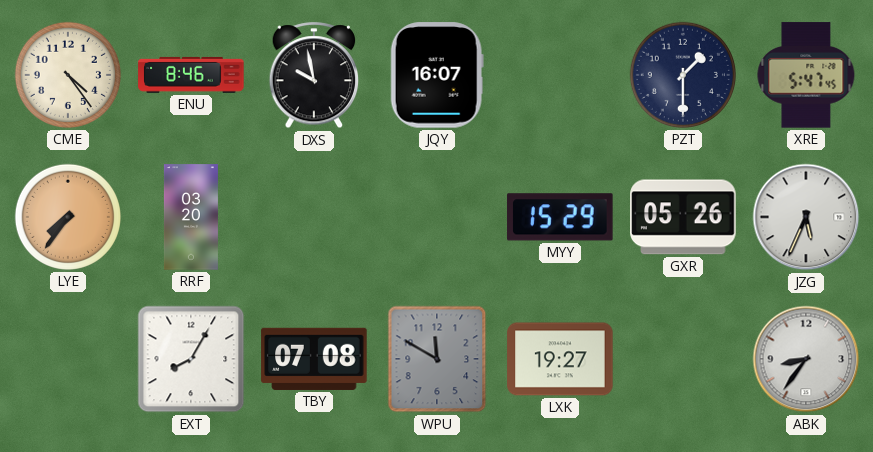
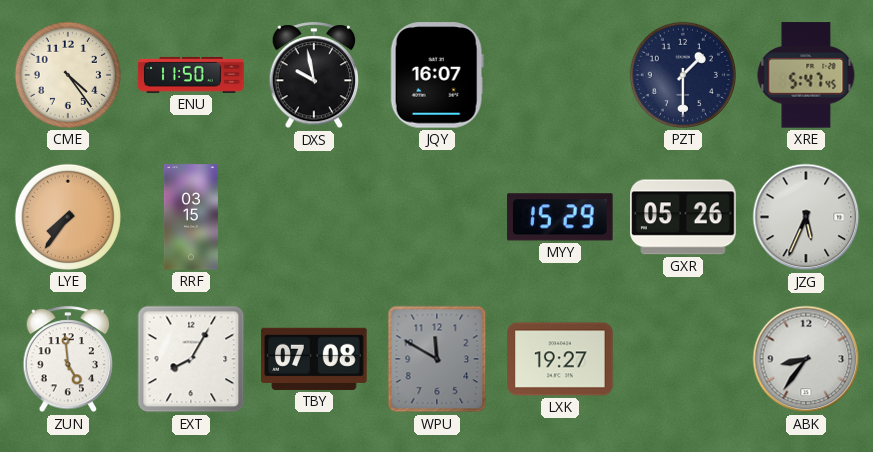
ENU: 8:46 -> 11:50
RRF: 03:20 -> 03:15
ZUN: none -> 4:59
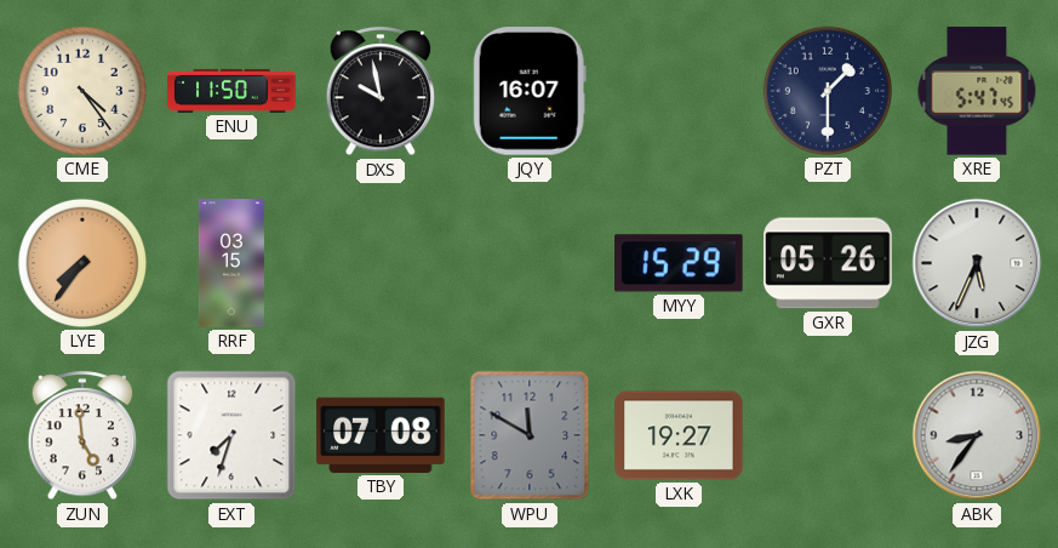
EXT: 8:05 -> 7:33
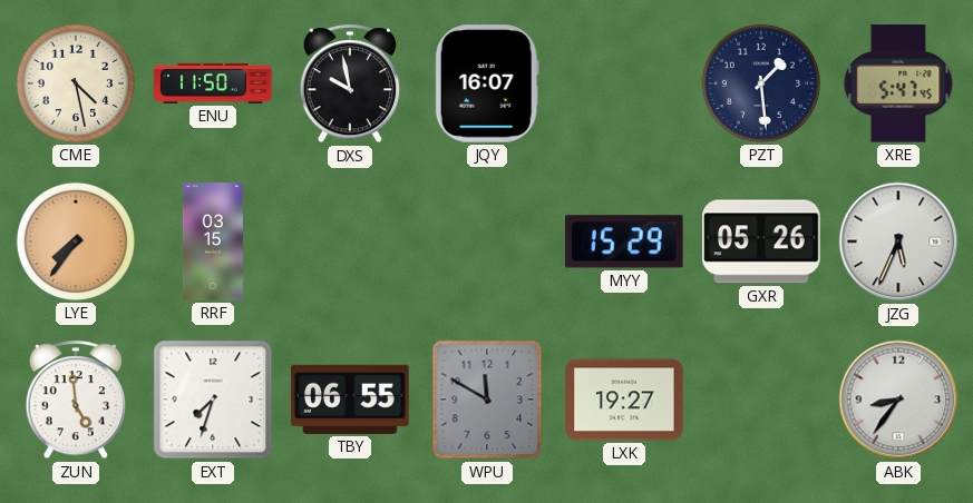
CME: 4:24 -> 4:28
PZT: 1:30 -> 1:29
TBY: 07:08 -> 06:55
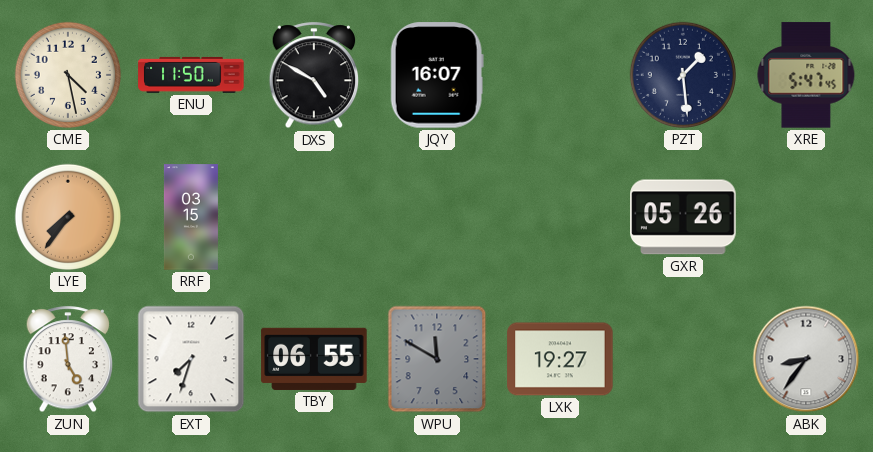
DXS: 9:58 -> 4:50
MYY: 15:29 -> none
JZG: 5:34 -> none
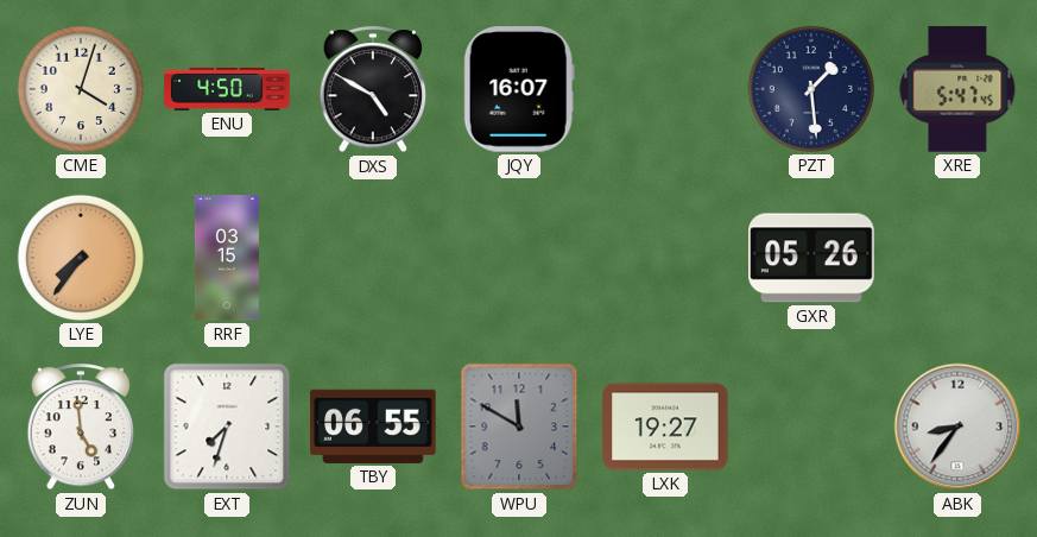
CME: 4:28 -> 4:03
ENU: 11:50 -> 4:50
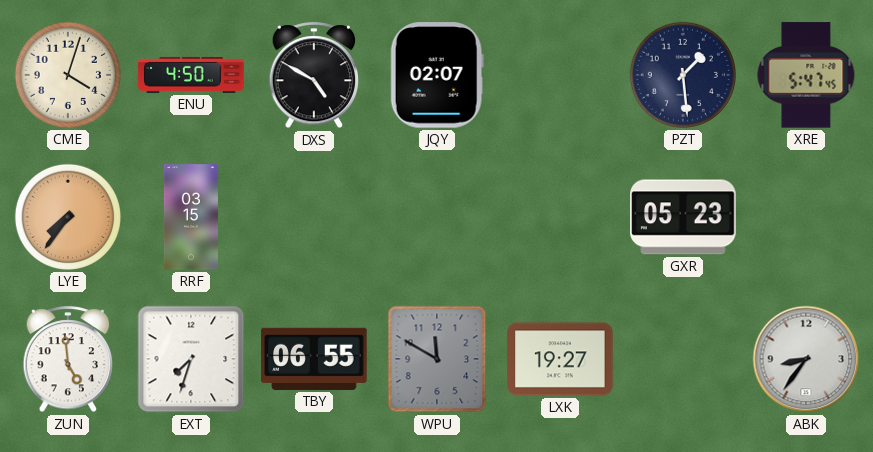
JQY: 16:07 -> 02:07
GXR: 05:26 -> 05:23
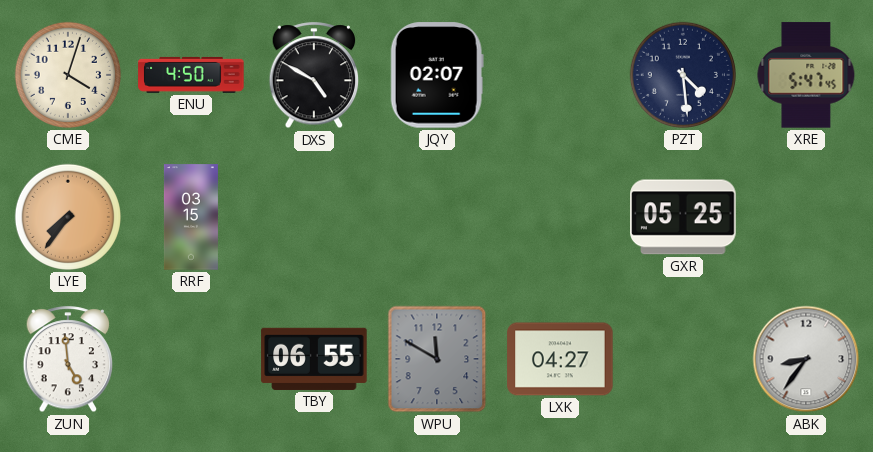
PZT: 1:29 -> 4:29
GXR: 05:23 -> 05:25
EXT: 7:33 -> none
LXK: 19:27 -> 04:27
